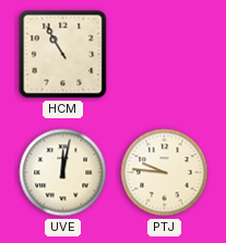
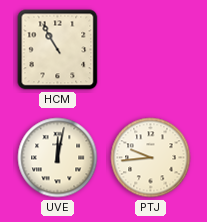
PTJ: 9:46 -> 9:44
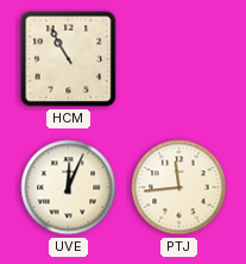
UVE: 12:02 -> 12:04
PTJ: 9:44 -> 11:44
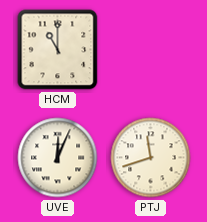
HCM: 10:55 -> 11:00
PTJ: 11:44 -> 11:42
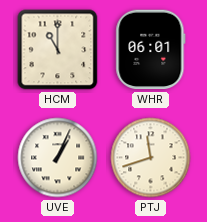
WHR: none -> 06:01
UVE: 12:04 -> 1:04
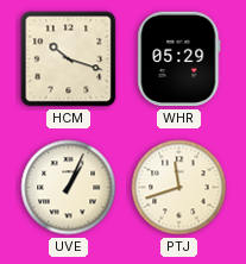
HCM: 11:00 -> 10:18
WHR: 06:01 -> 05:29
